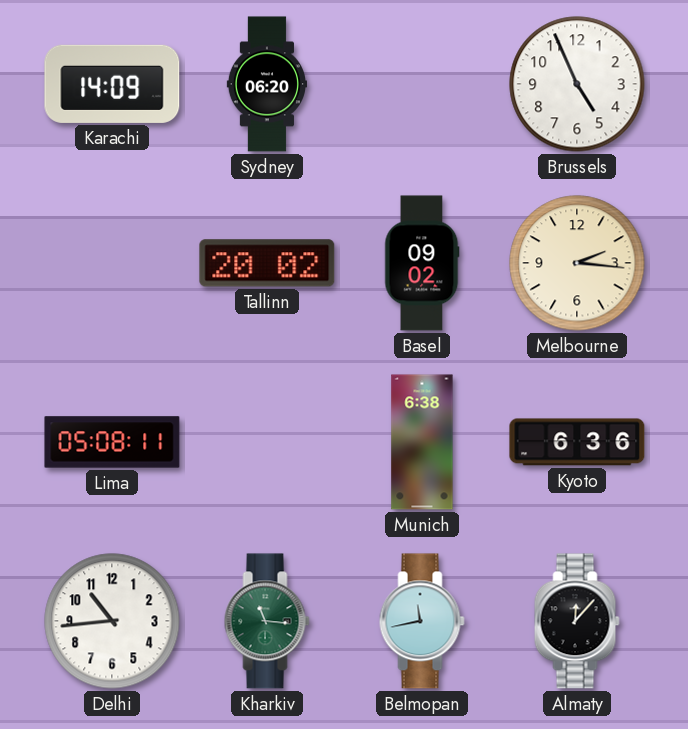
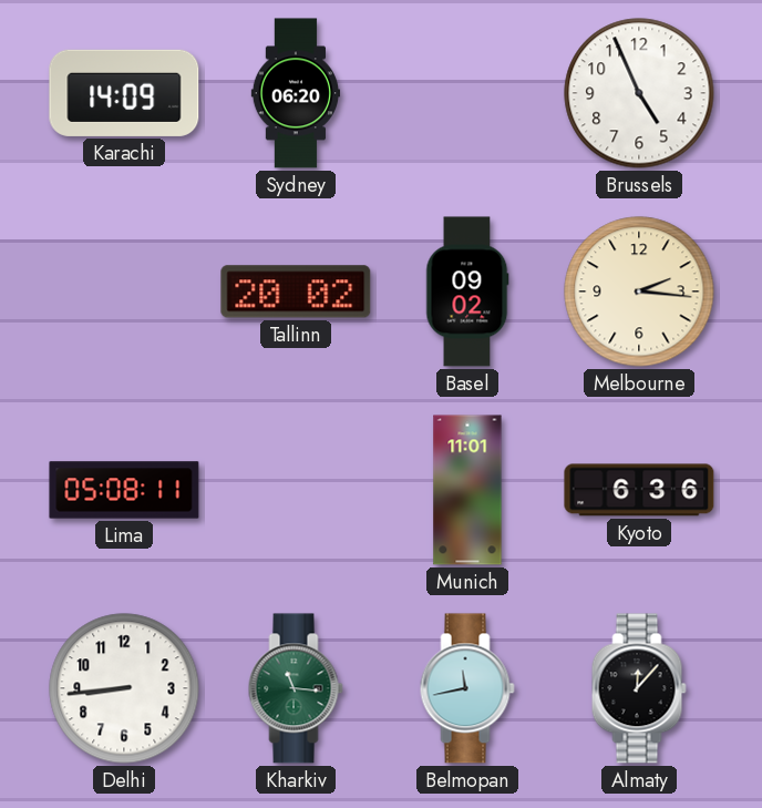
Munich: 6:38 -> 11:01
Delhi: 10:44 -> 8:44
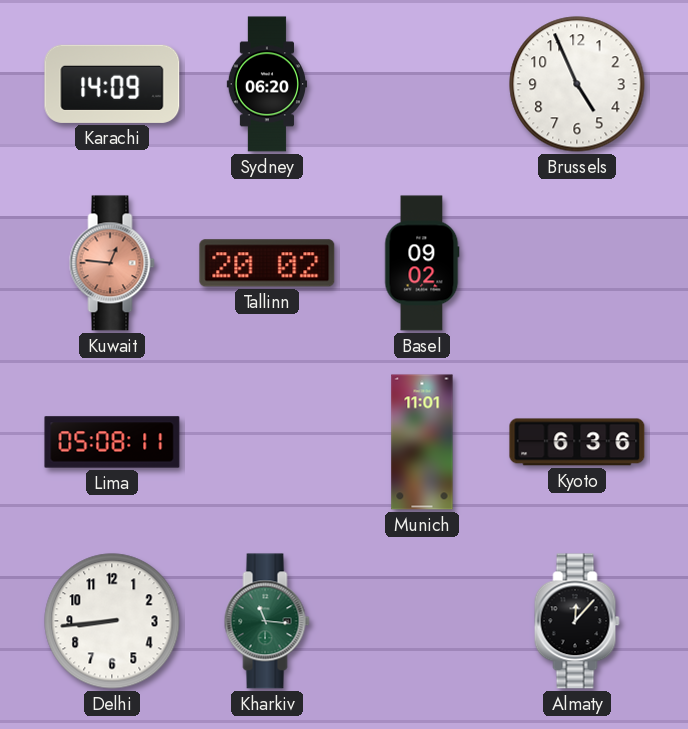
Kuwait: none -> 12:46
Melbourne: 2:16 -> none
Belmopan: 11:43 -> none
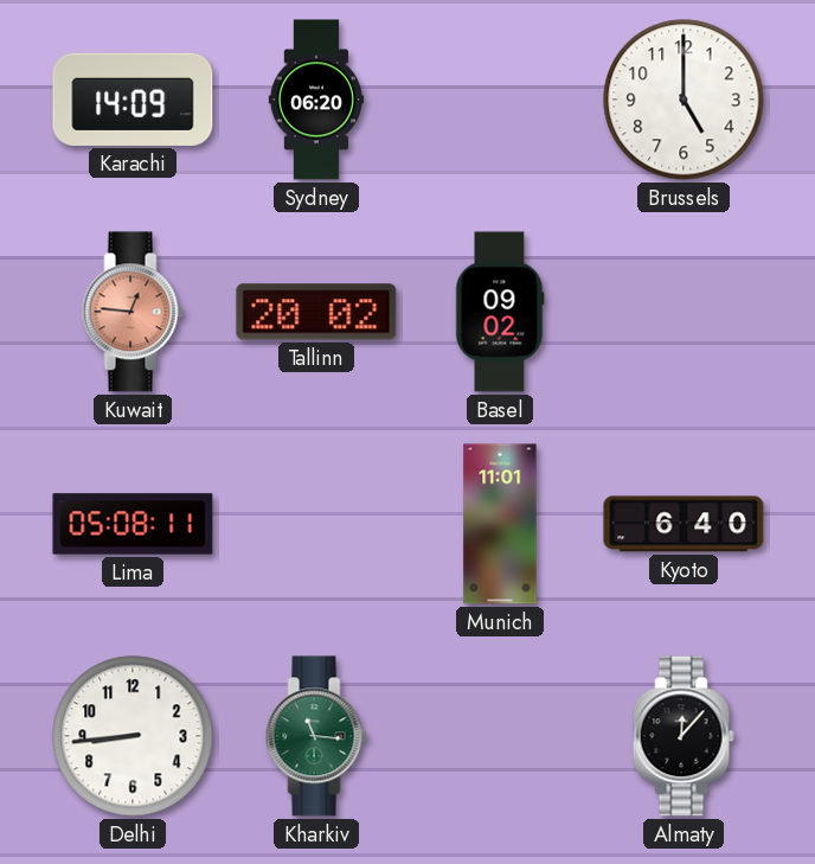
Brussels: 4:56 -> 5:00
Kyoto: 6:36 -> 6:40
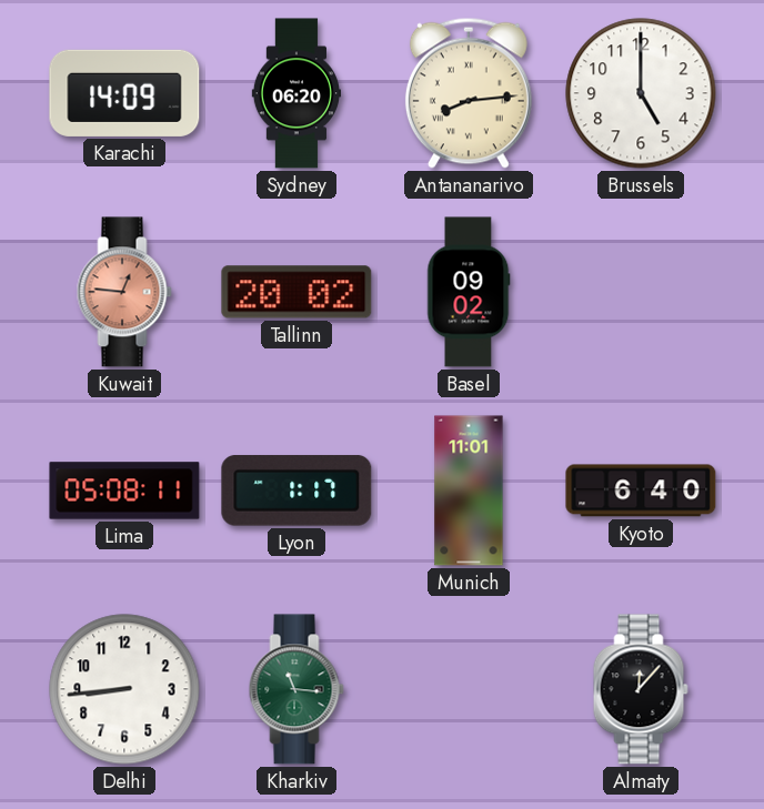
Antananarivo: none -> 8:14
Lyon: none -> 1:17
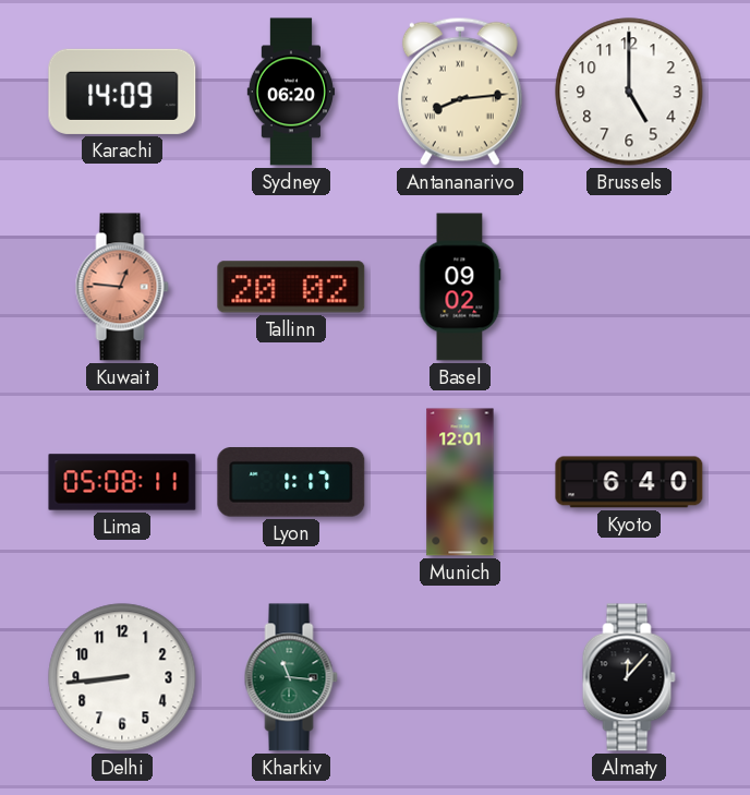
Munich: 11:01 -> 12:01
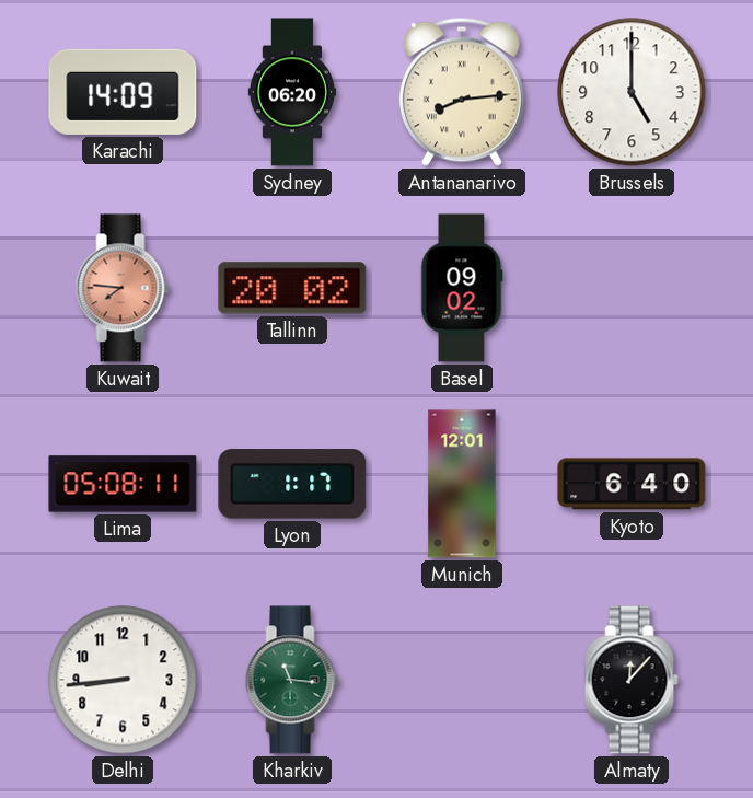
Kuwait: 12:46 -> 7:46
